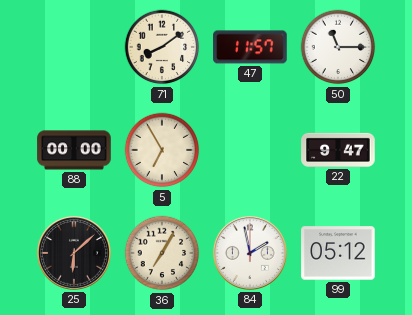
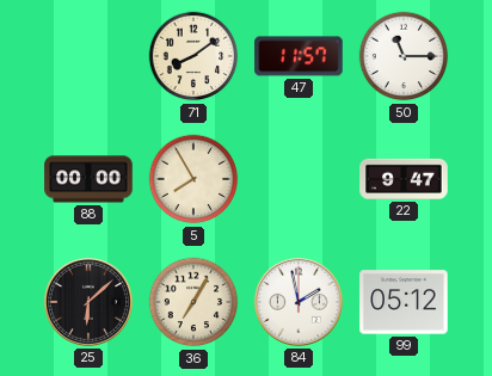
5: 6:55 -> 7:55
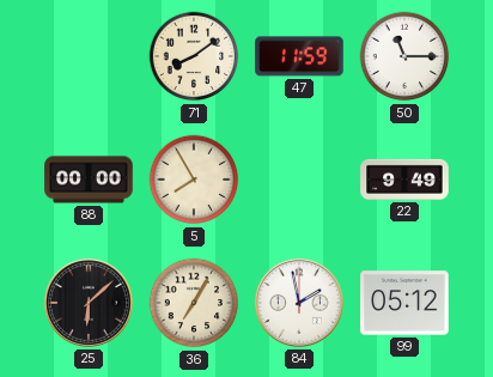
47: 11:57 -> 11:59
22: 9:47 -> 9:49
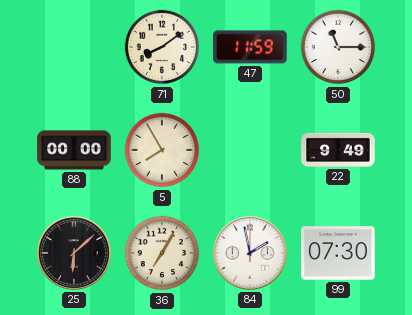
99: 05:12 -> 07:30
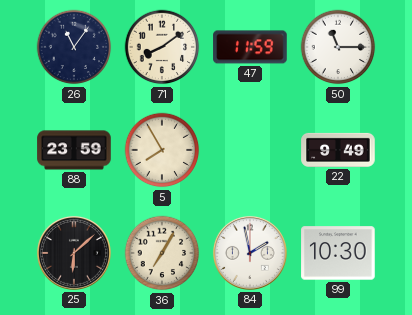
26: none -> 11:06
88: 00:00 -> 23:59
99: 07:30 -> 10:30
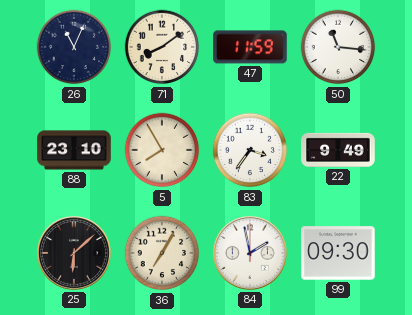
26: 11:06 -> 11:04
50: 11:15 -> 11:16
88: 23:59 -> 23:10
83: none -> 3:36
99: 10:30 -> 09:30
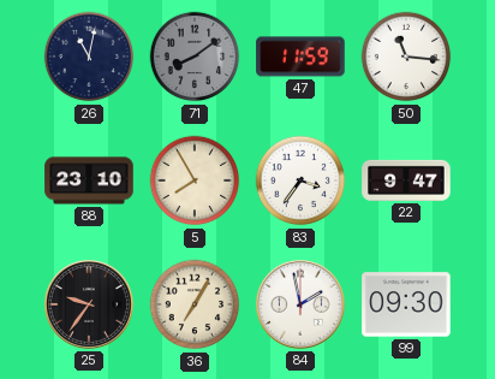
26: 11:04 -> 11:02
71 dial: cream -> grey
22: 9:49 -> 9:47
25: 6:08 -> 9:36
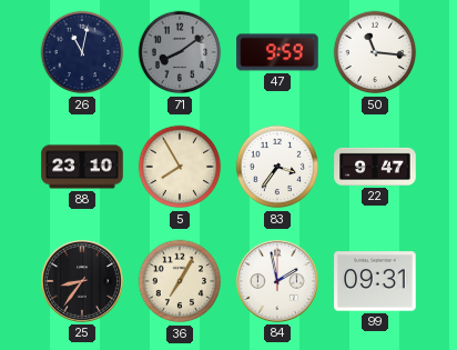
47: 11:59 -> 9:59
25: 9:36 -> 8:36
99: 09:30 -> 09:31
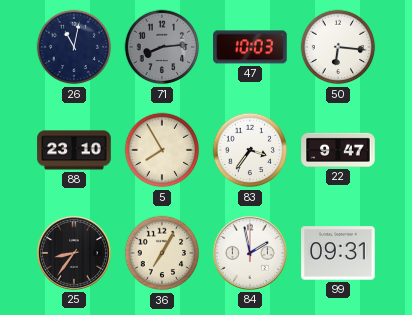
71: 8:09 -> 8:14
47: 9:59 -> 10:03
50: 11:16 -> 6:16
